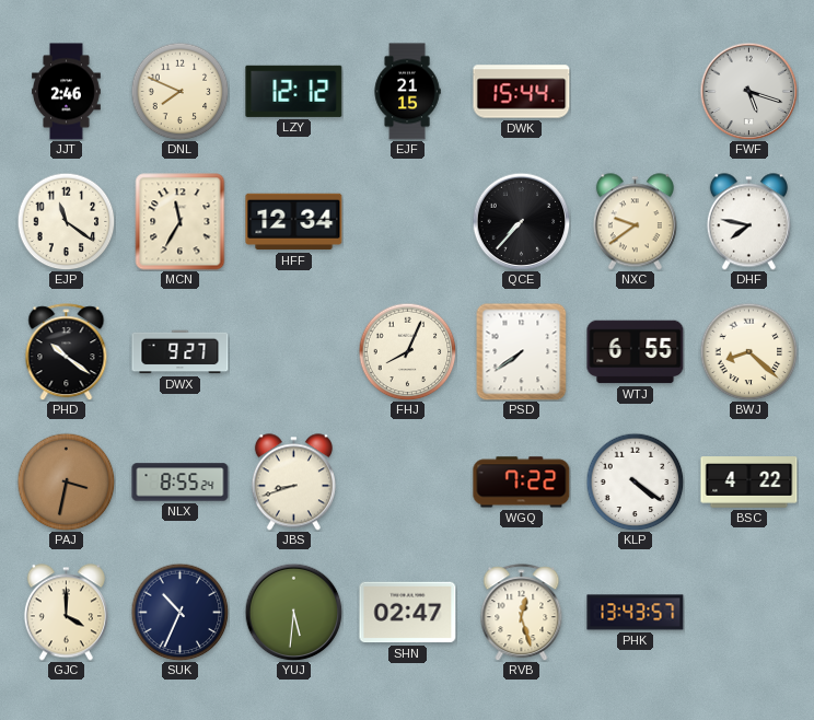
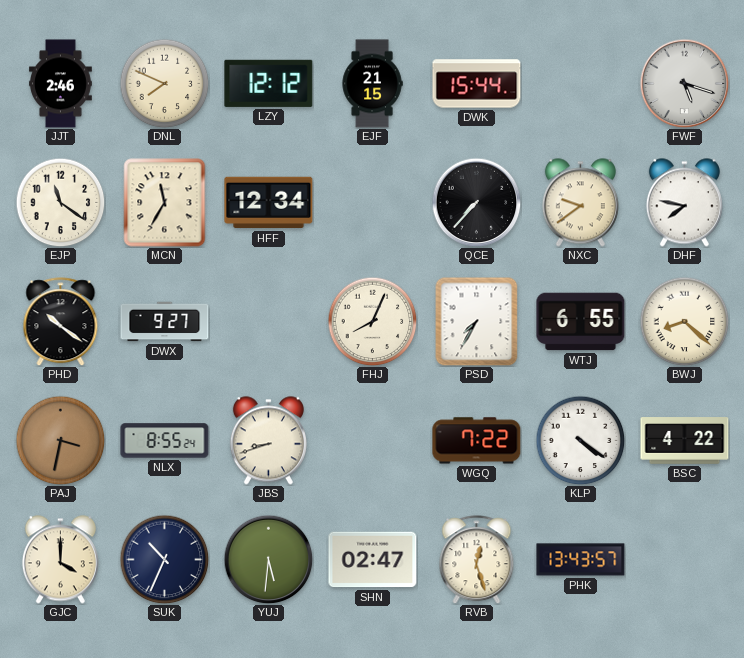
PSD: 7:39 -> 7:35
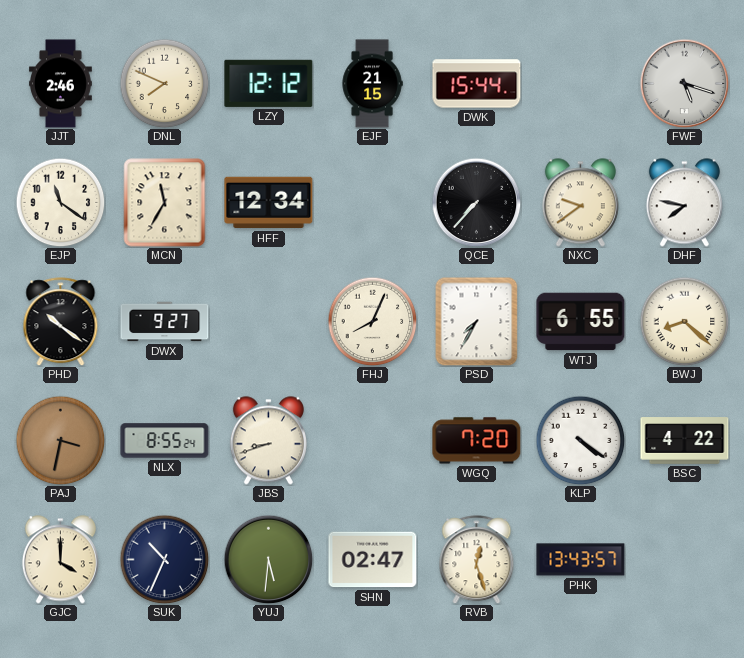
WGQ: 7:22 -> 7:20
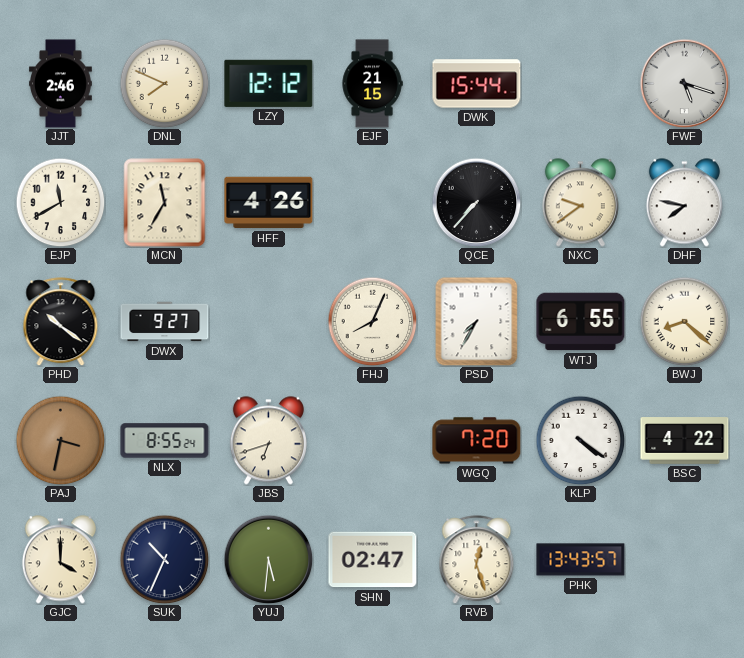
EJP: 11:21 -> 11:40
HFF: 12:34 -> 4:26
JBS: 8:42 -> 6:42
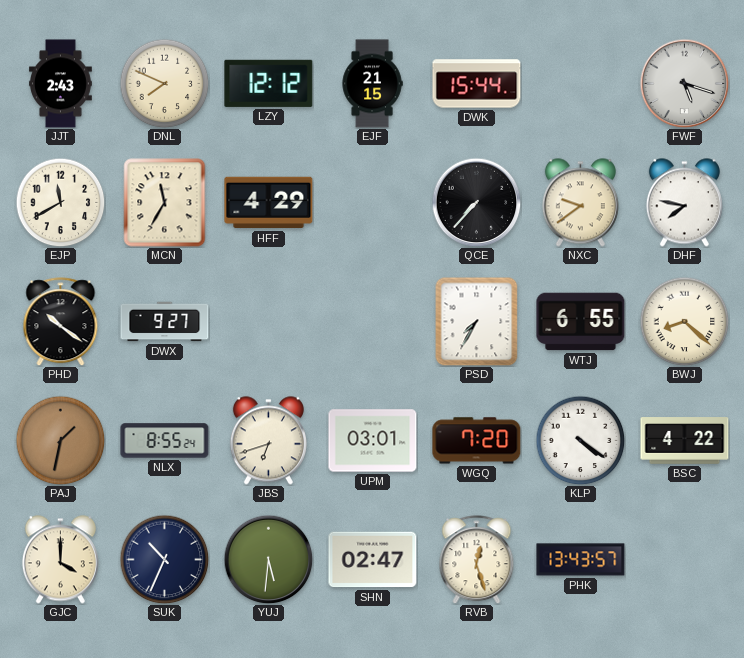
JJT: 2:46 -> 2:43
HFF: 4:26 -> 4:29
FHJ: 8:04 -> none
PAJ: 3:32 -> 1:32
UPM: none -> 03:01
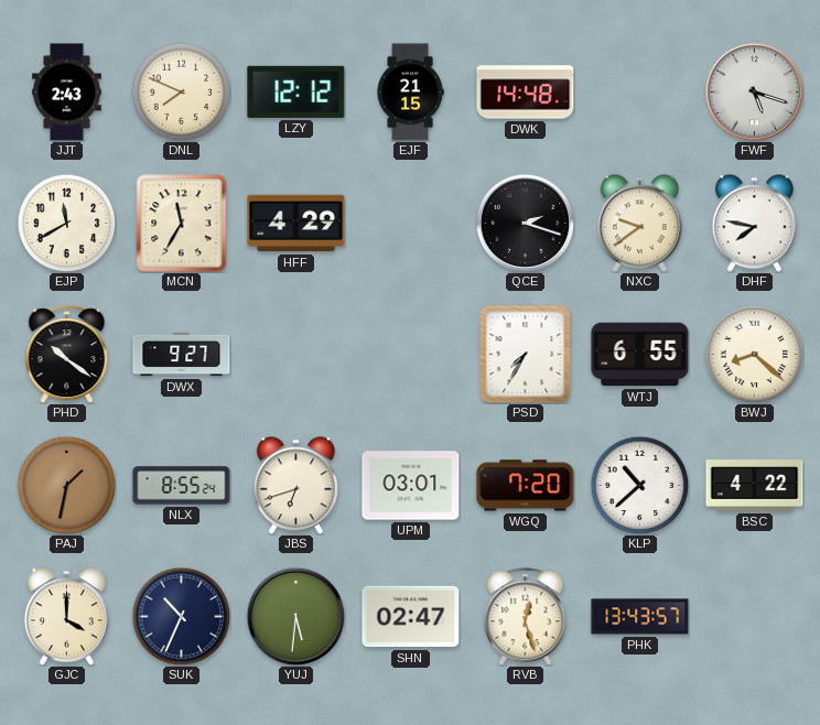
DWK: 15:44 -> 14:48
QCE: 7:37 -> 2:18
KLP: 4:21 -> 10:38
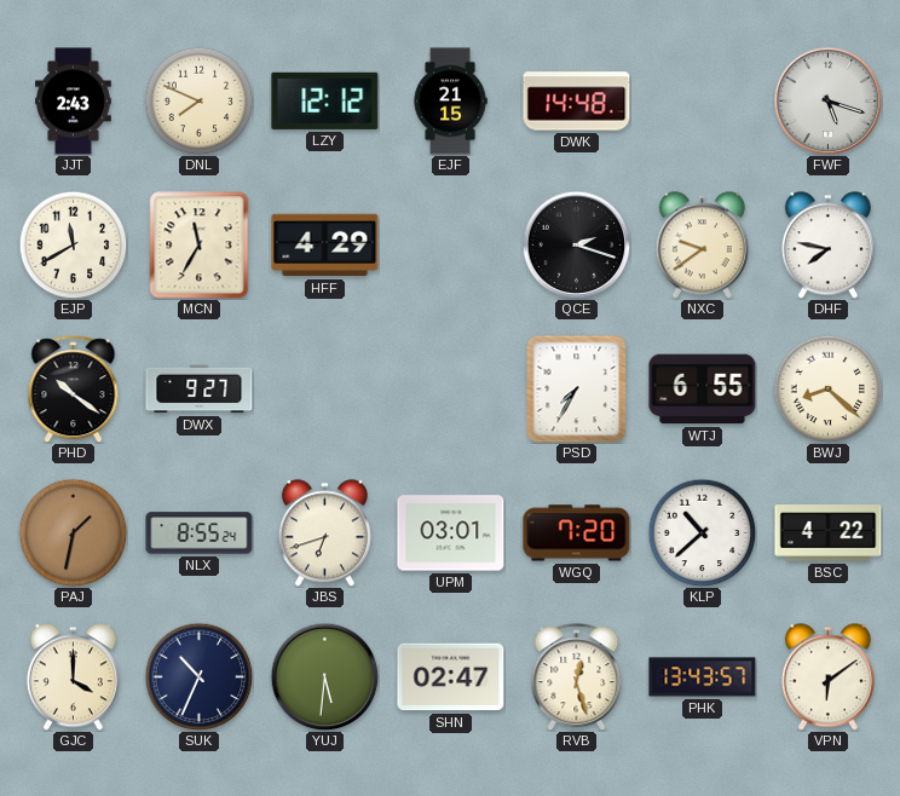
VPN: none -> 6:09
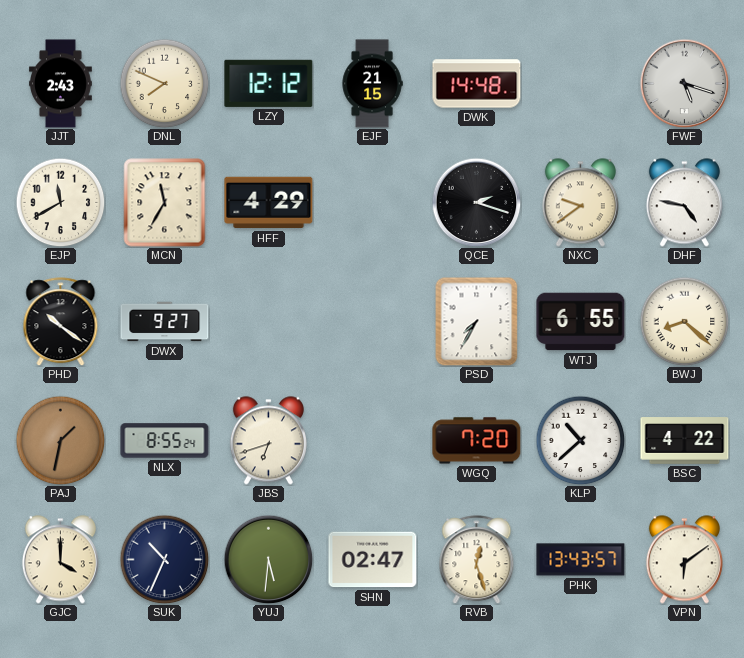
DHF: 7:47 -> 4:47
UPM: 03:01 -> none
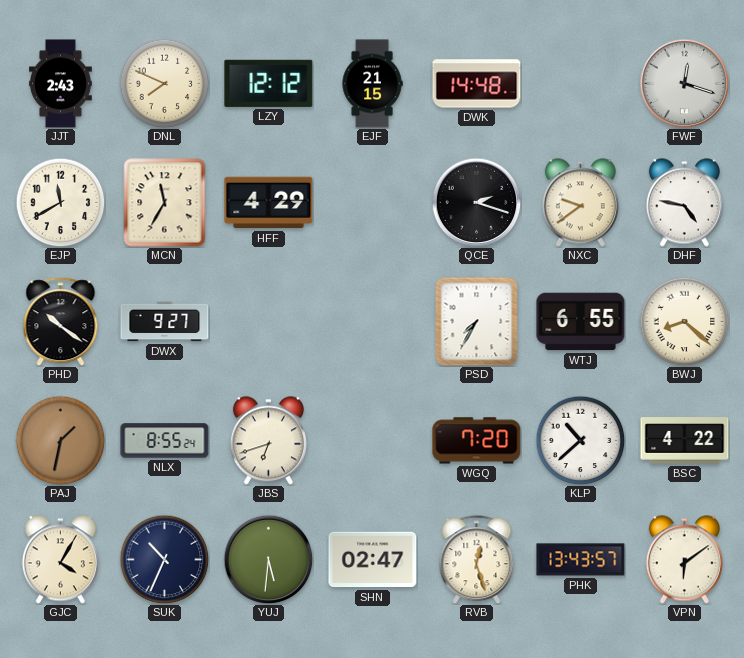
FWF: 5:18 -> 12:18
GJC: 4:00 -> 4:05
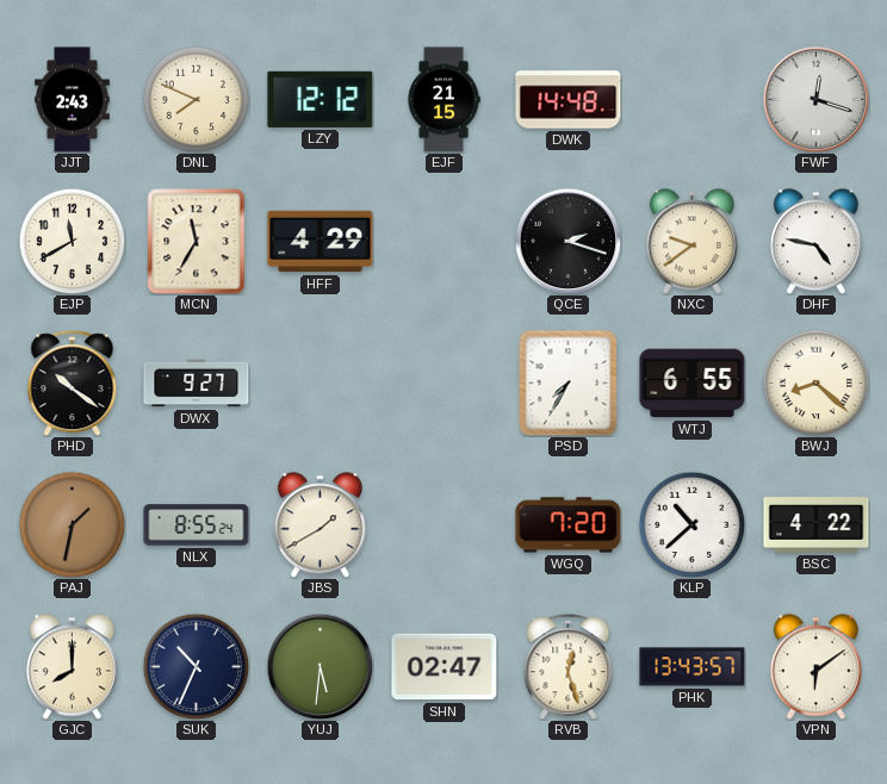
JBS: 6:42 -> 1:40
GJC: 4:05 -> 8:00
